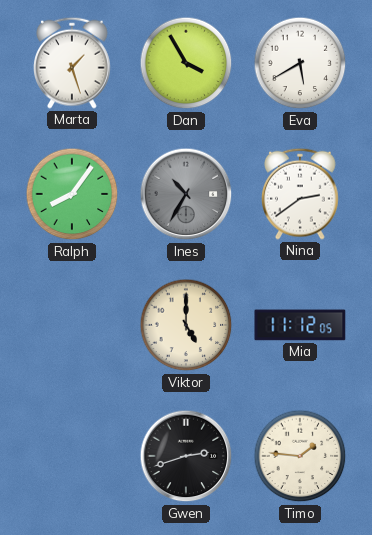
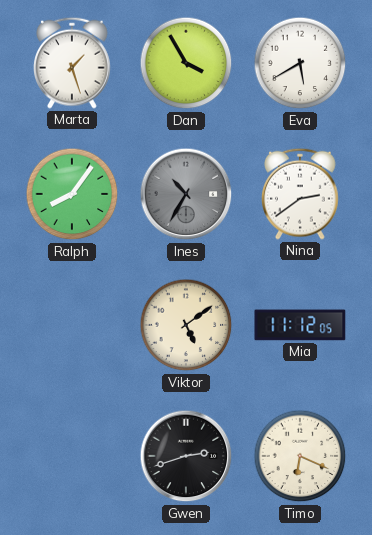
Viktor: 5:00 -> 5:09
Timo: 1:46 -> 6:19
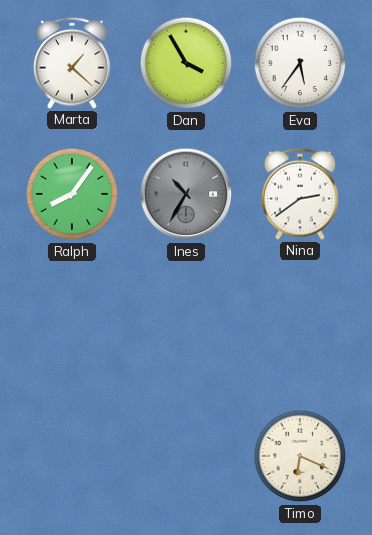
Marta: 1:27 -> 1:22
Eva: 5:40 -> 5:36
Viktor: 5:09 -> none
Mia: 11:12 -> none
Gwen: 2:42 -> none
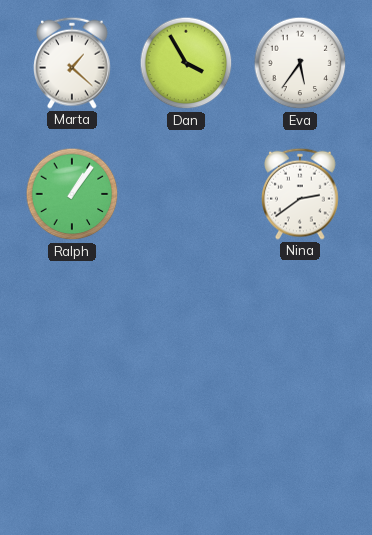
Ralph: 8:06 -> 1:06
Ines: 10:35 -> none
Timo: 6:19 -> none
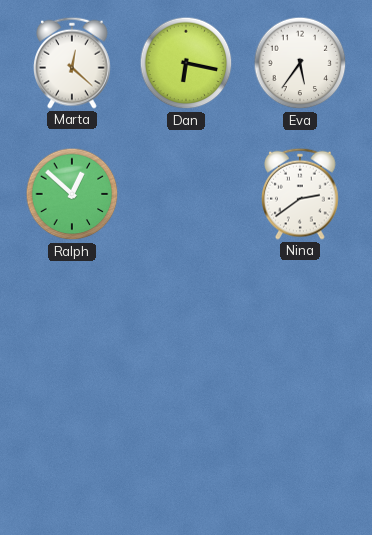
Marta: 1:22 -> 12:22
Dan: 3:55 -> 6:17
Ralph: 1:06 -> 12:52
